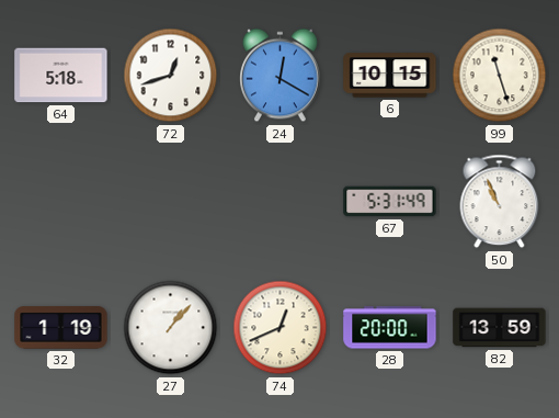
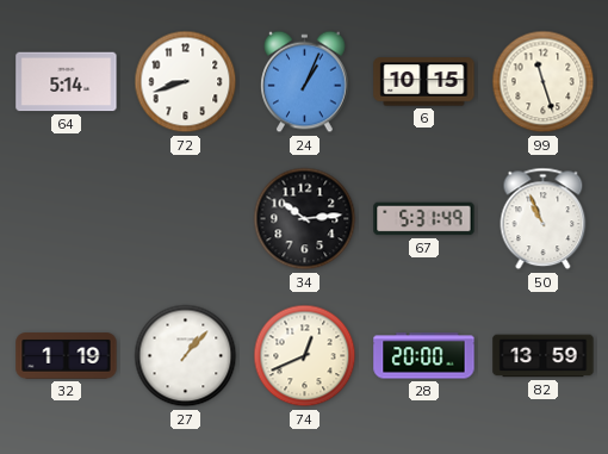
64: 5:18 -> 5:14
72: 12:42 -> 8:42
24: 12:20 -> 1:04
34: none -> 10:14
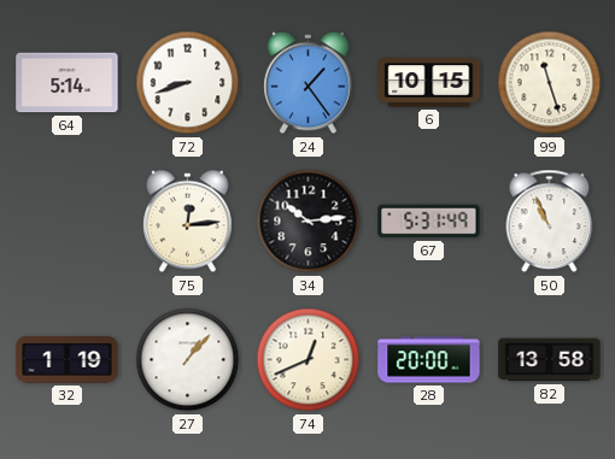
24: 1:04 -> 1:24
75: none -> 12:14
82: 13:59 -> 13:58
